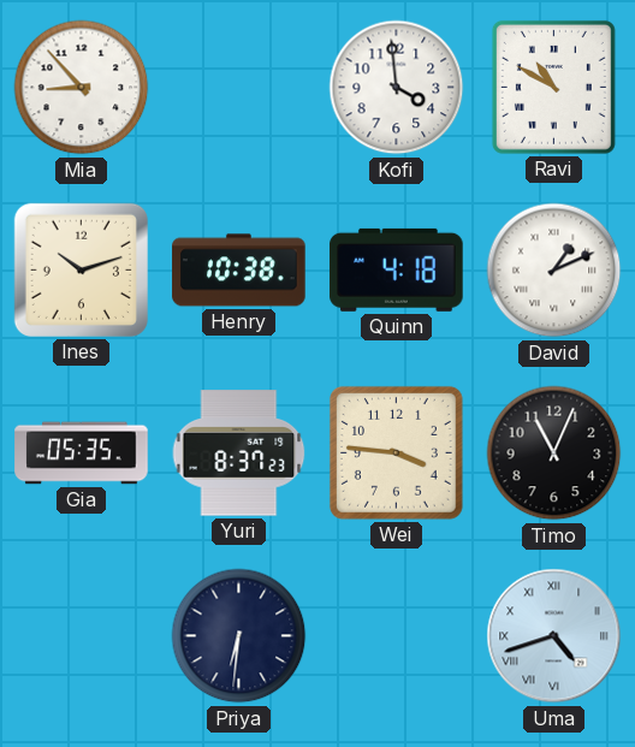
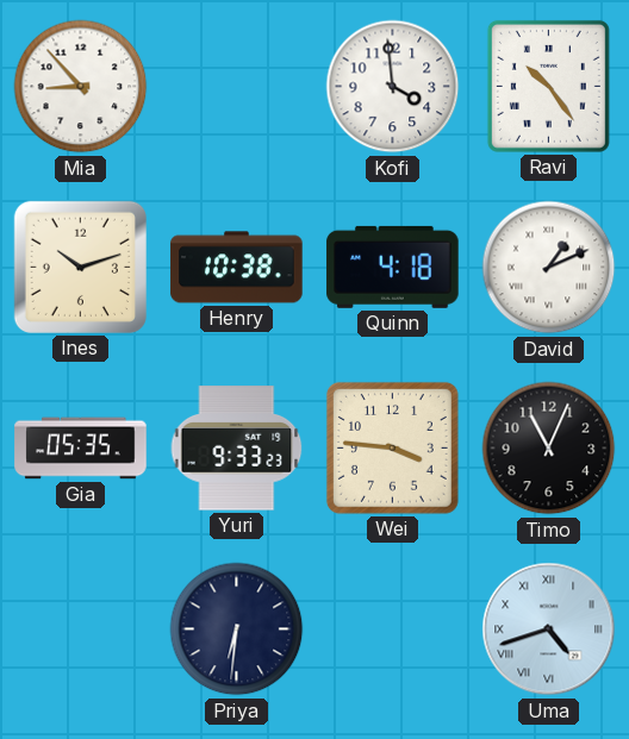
Ravi: 10:50 -> 10:24
Yuri: 8:37 -> 9:33
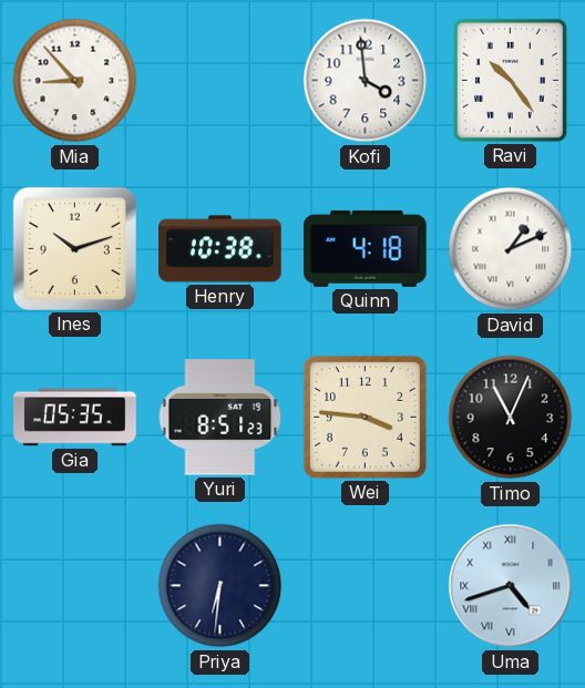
Yuri: 9:33 -> 8:51
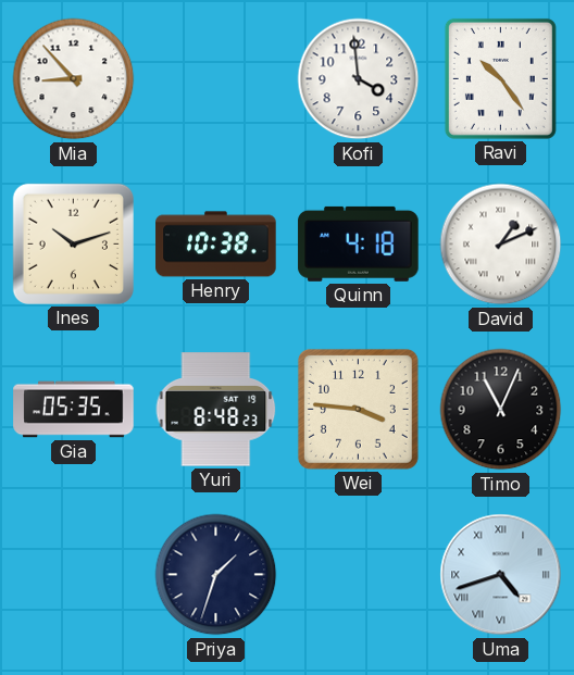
Yuri: 8:51 -> 8:48
Priya: 6:31 -> 1:33
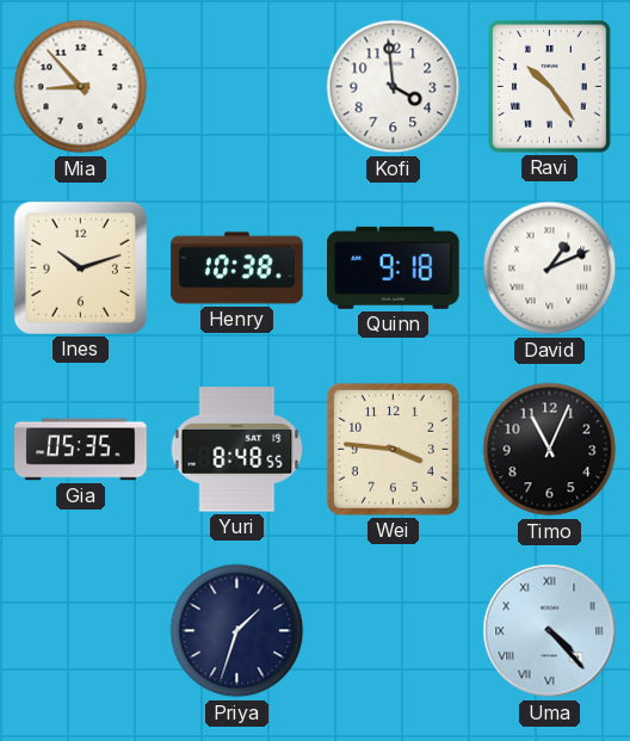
Quinn: 4:18 -> 9:18
Yuri: 8:48:23 -> 8:48:55
Uma: 4:42 -> 4:23
